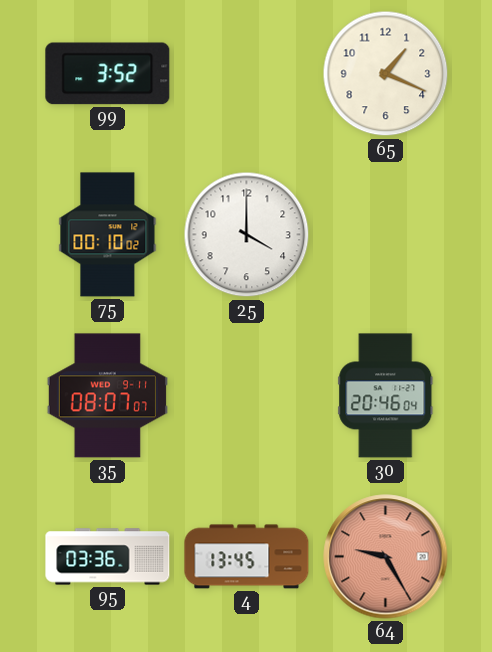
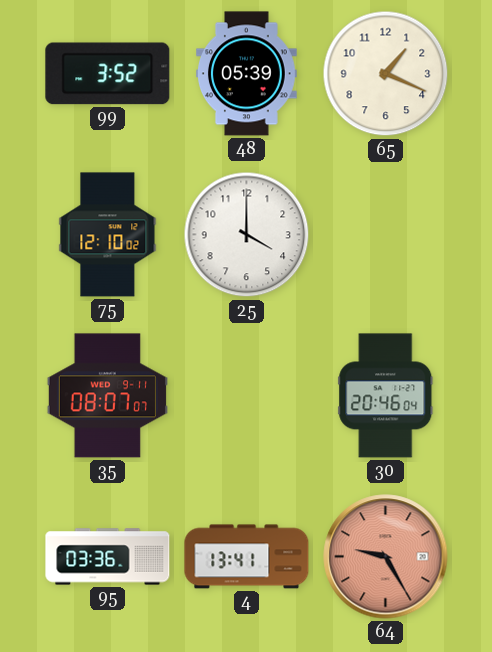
48: none -> 05:39
75: 00:10 -> 12:10
4: 13:45 -> 13:41
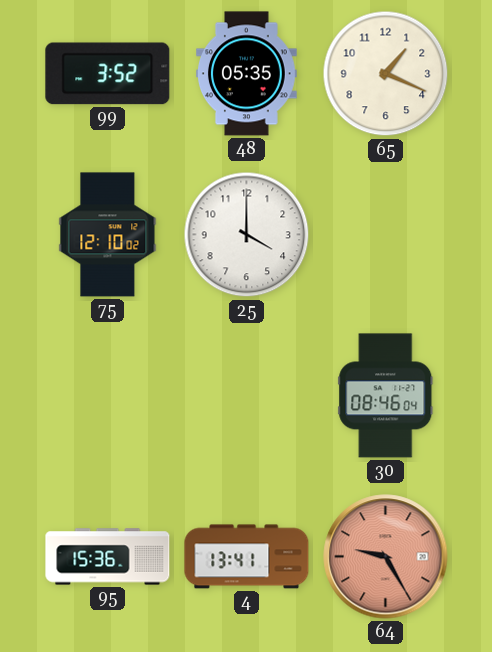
48: 05:39 -> 05:35
35: 08:07 -> none
30: 20:46 -> 08:46
95: 03:36 -> 15:36
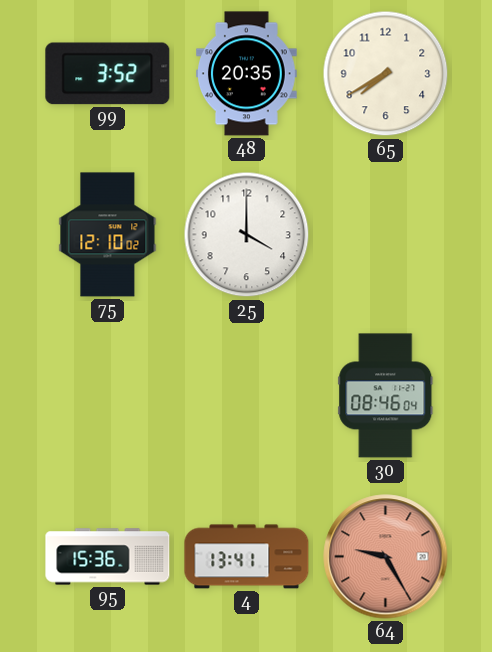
48: 05:35 -> 20:35
65: 1:19 -> 7:40
